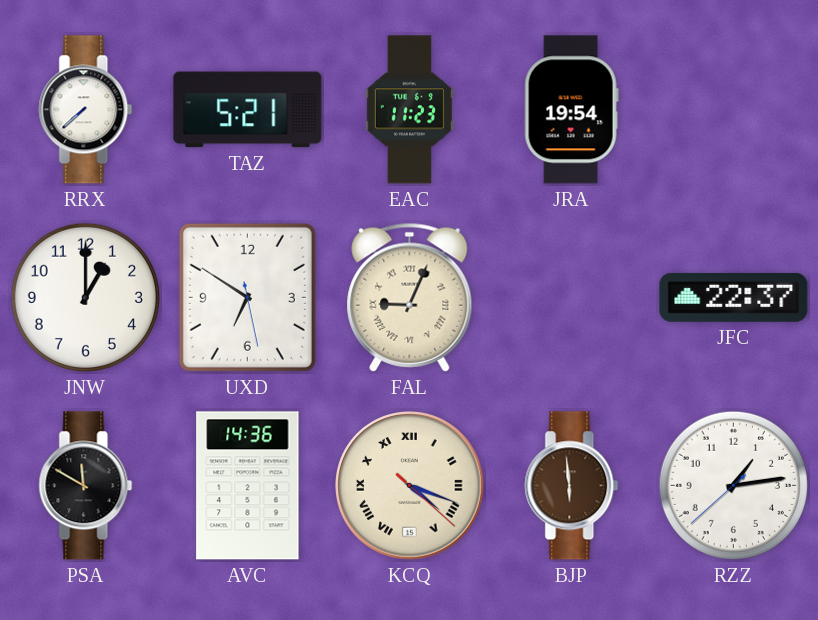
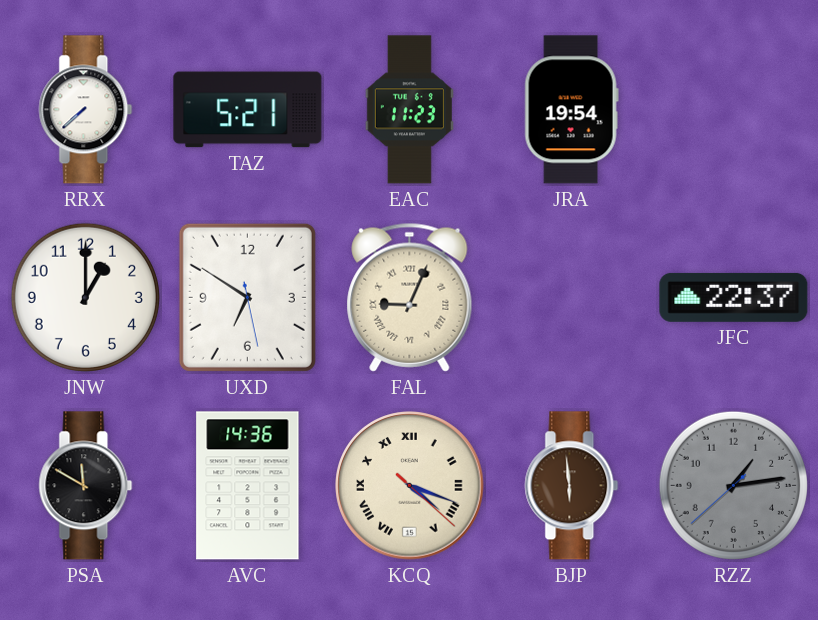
RZZ dial: white -> grey
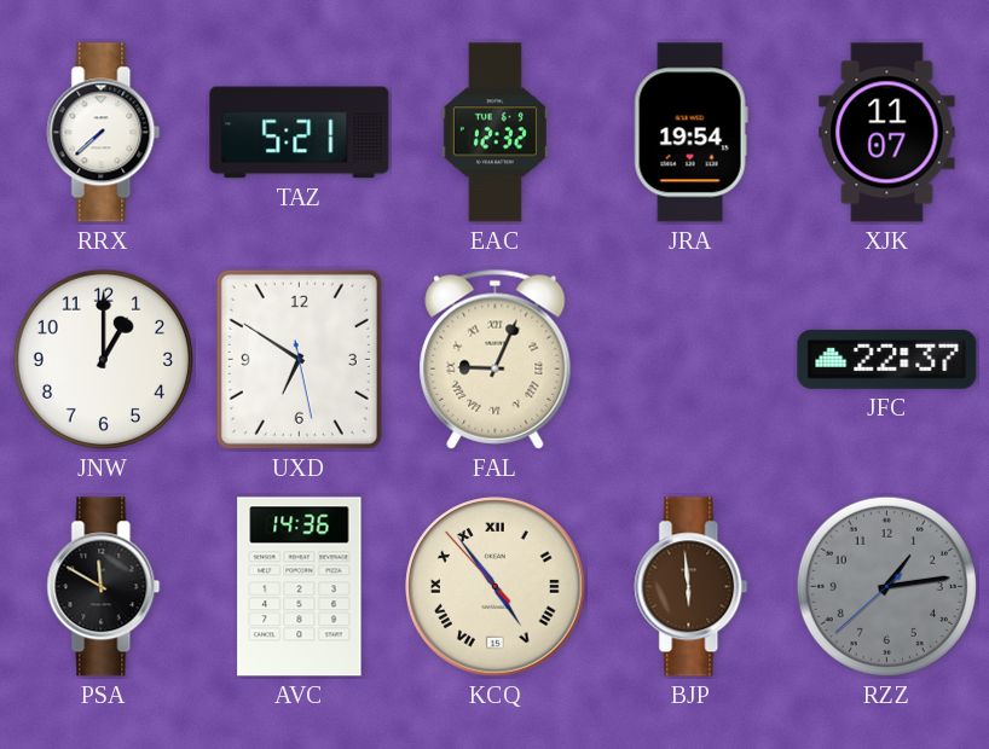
EAC: 11:23 -> 12:32
XJK: none -> 11:07
KCQ: 4:18 -> 4:53
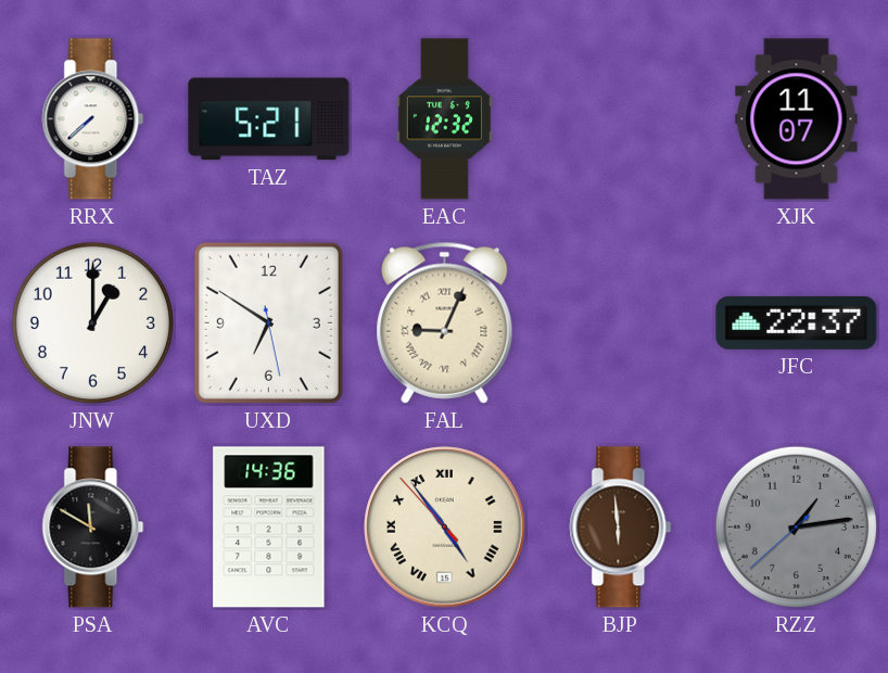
JRA: 19:54 -> none
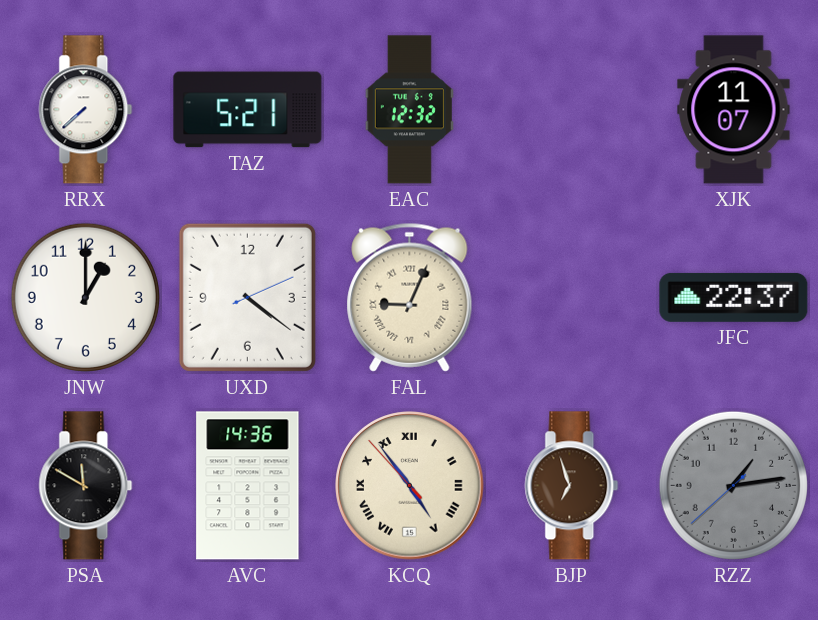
UXD: 6:50 -> 4:21
BJP: 5:59 -> 6:57
